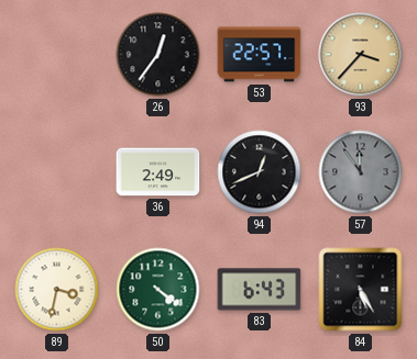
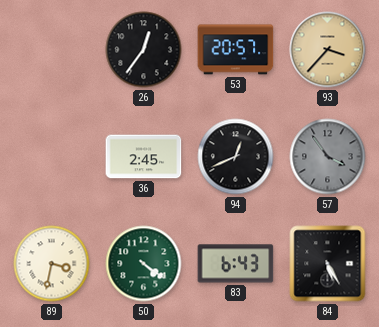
53: 22:57 -> 20:57
36: 2:49 -> 2:45
57: 11:54 -> 3:54
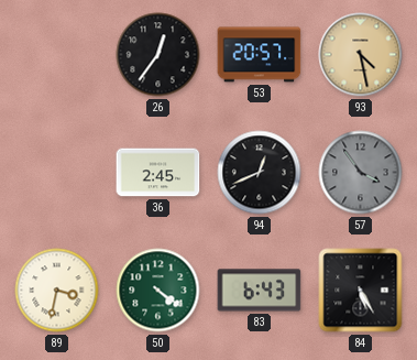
93: 3:37 -> 4:28
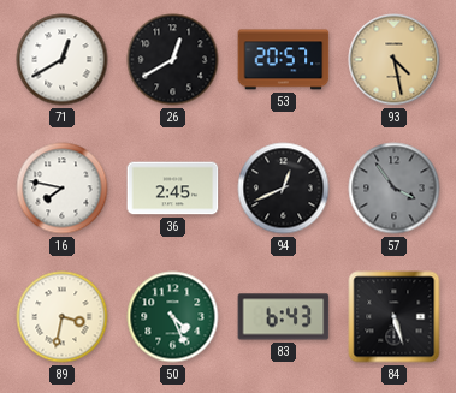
71: none -> 12:40
26: 12:36 -> 12:40
16: none -> 7:47
50: 4:21 -> 4:26
84: 5:25 -> 5:27
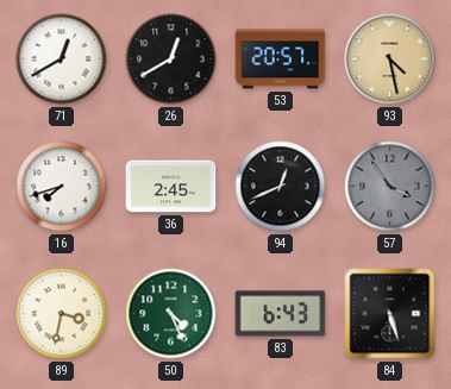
16: 7:47 -> 7:42
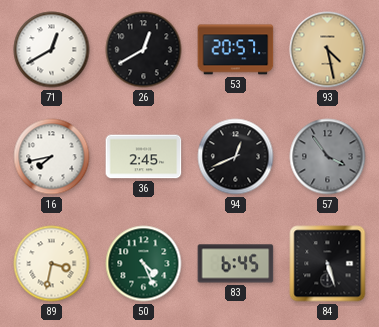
16: 7:42 -> 7:43
83: 6:43 -> 6:45
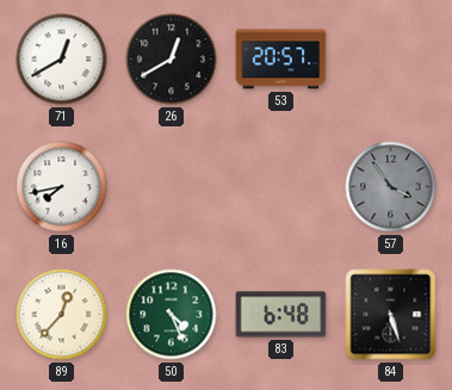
93: 4:28 -> none
36: 2:45 -> none
94: 12:41 -> none
89: 3:32 -> 12:37
83: 6:45 -> 6:48
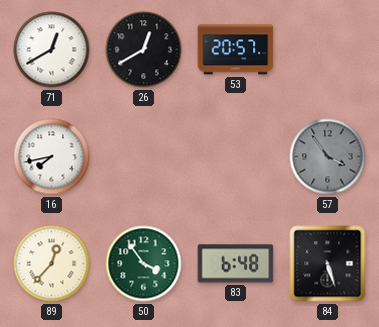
50: 4:26 -> 3:54
